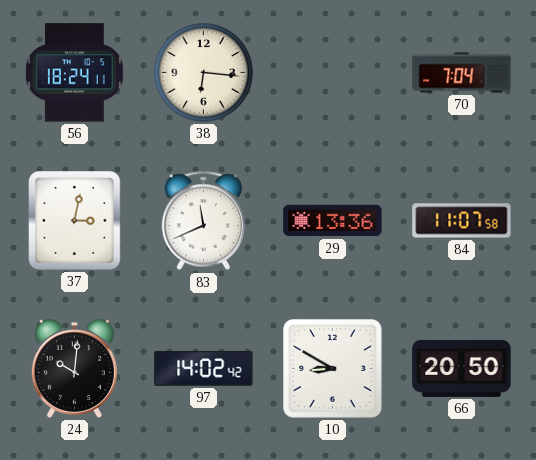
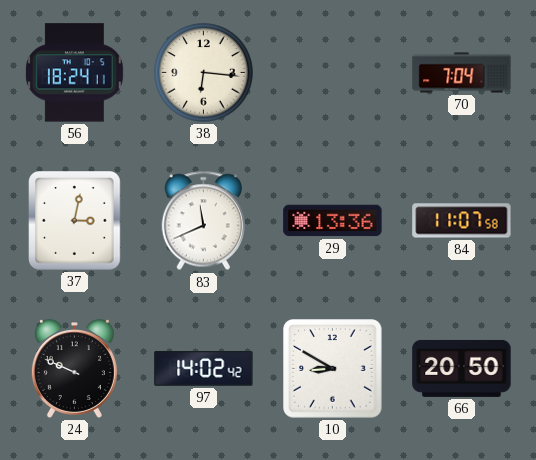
24: 10:01 -> 9:49
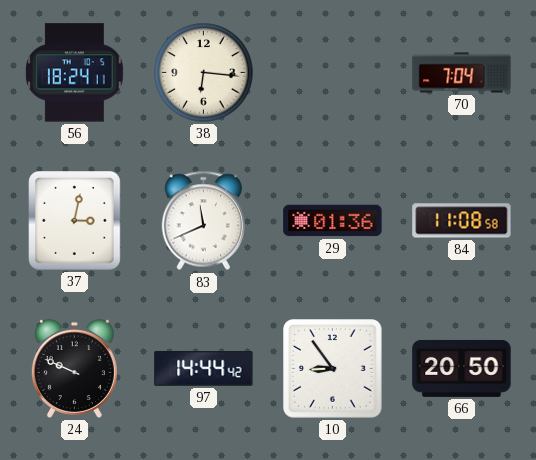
29: 13:36 -> 01:36
84: 11:07 -> 11:08
97: 14:02 -> 14:44
10: 8:50 -> 8:54
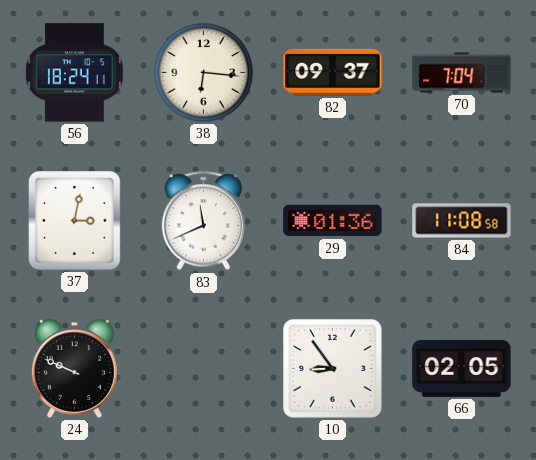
82: none -> 09:37
97: 14:44 -> none
66: 20:50 -> 02:05
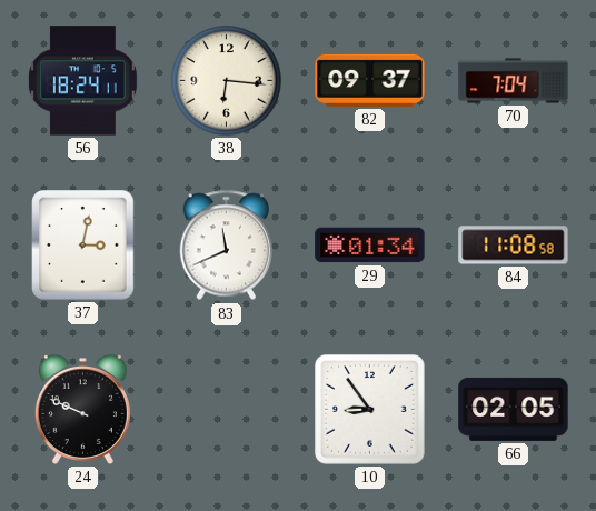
29: 01:36 -> 01:34
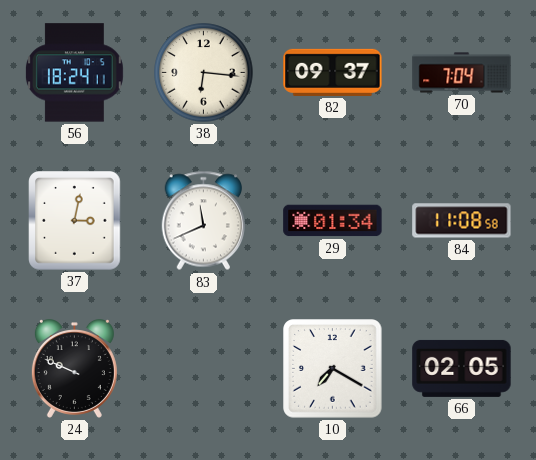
10: 8:54 -> 7:20
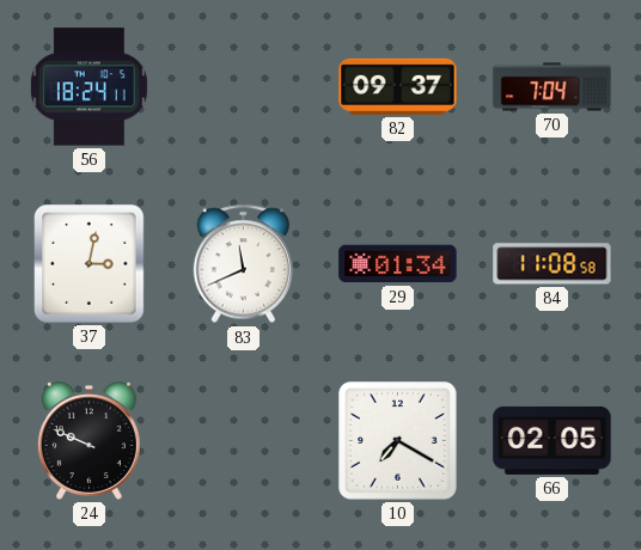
38: 6:16 -> none
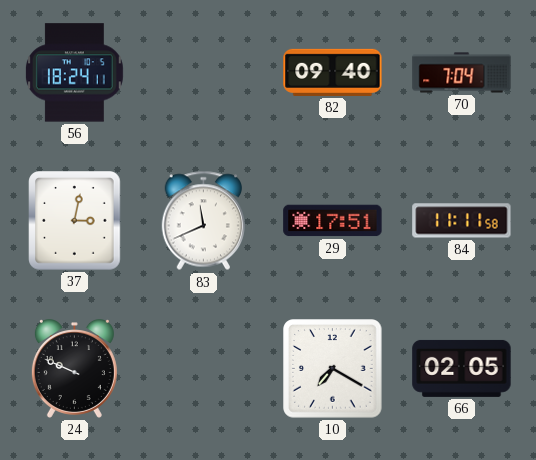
82: 09:37 -> 09:40
29: 01:34 -> 17:51
84: 11:08 -> 11:11
